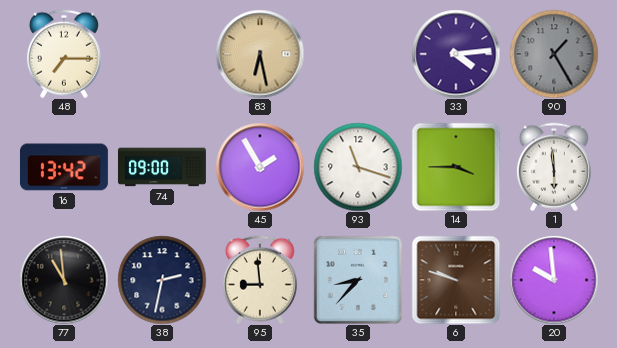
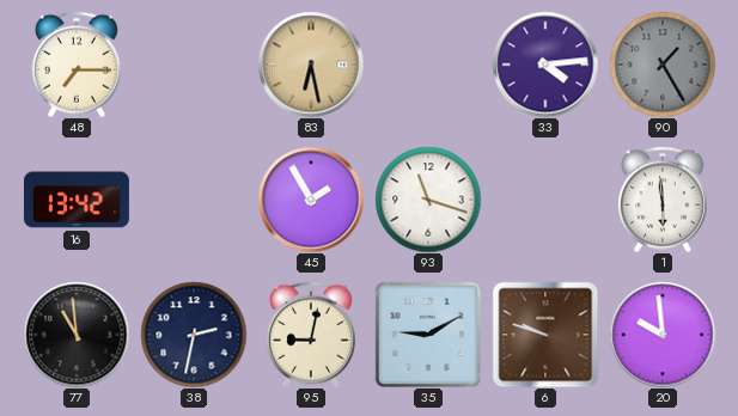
74: 09:00 -> none
14: 3:45 -> none
95: 8:59 -> 9:02
35: 8:37 -> 9:10
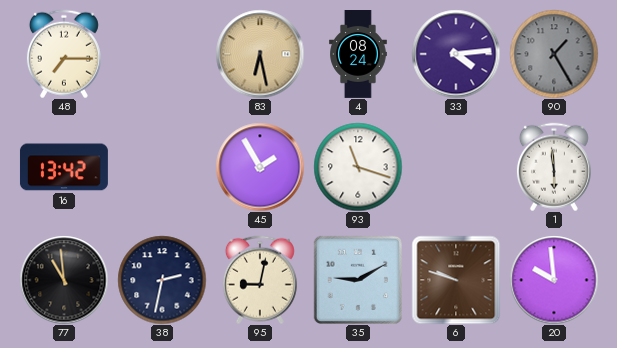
4: none -> 08:24
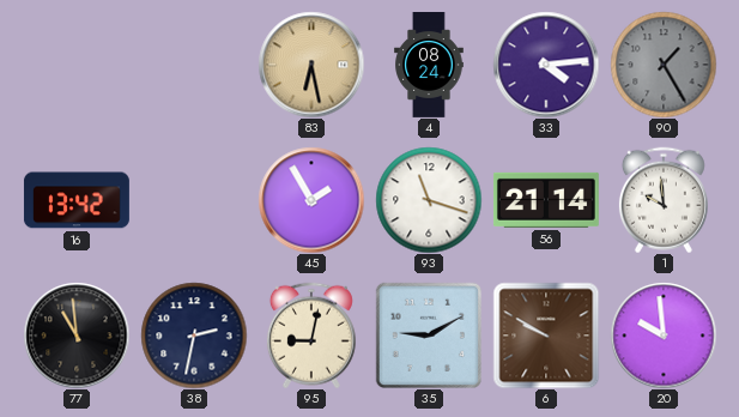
48: 7:15 -> none
56: none -> 21:14
1: 5:59 -> 9:59
6: 9:48 -> 9:50
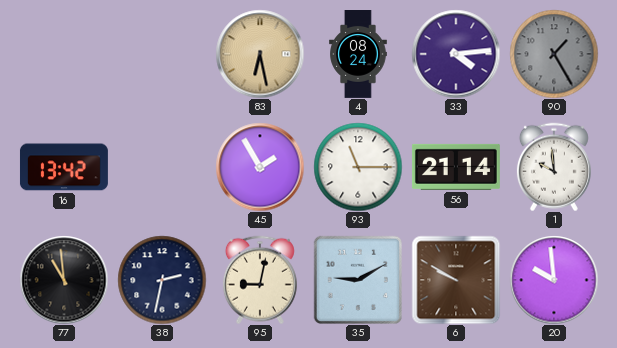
93: 11:18 -> 11:15
